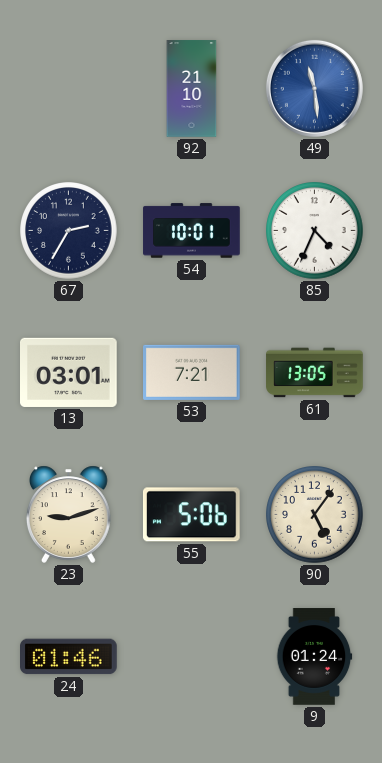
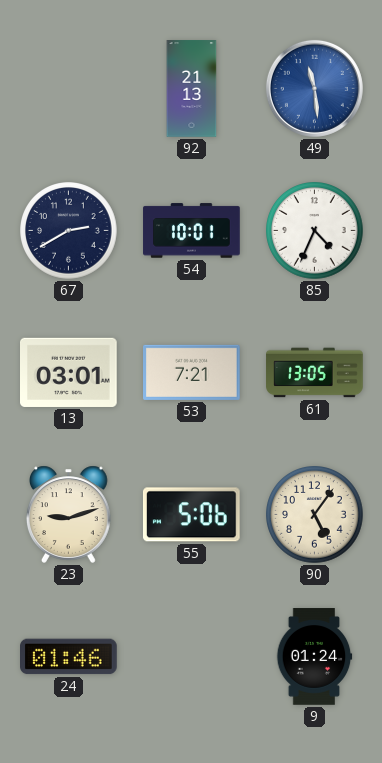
92: 21:10 -> 21:13
67: 2:35 -> 2:40
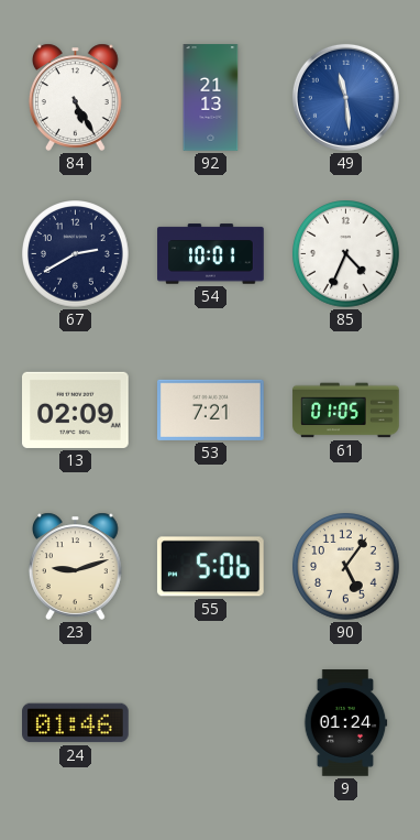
84: none -> 5:25
13: 03:01 -> 02:09
61: 13:05 -> 01:05
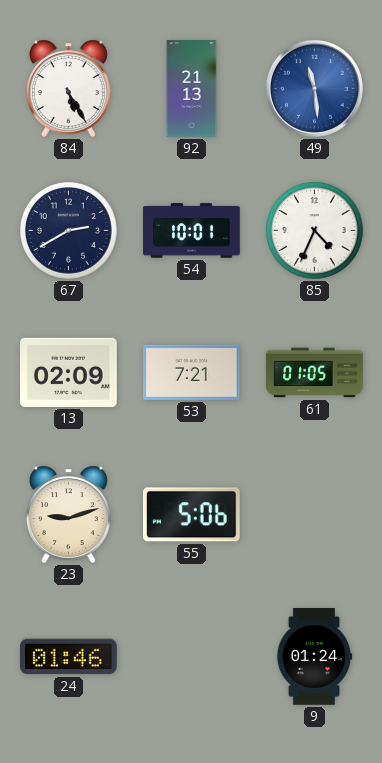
90: 5:06 -> none
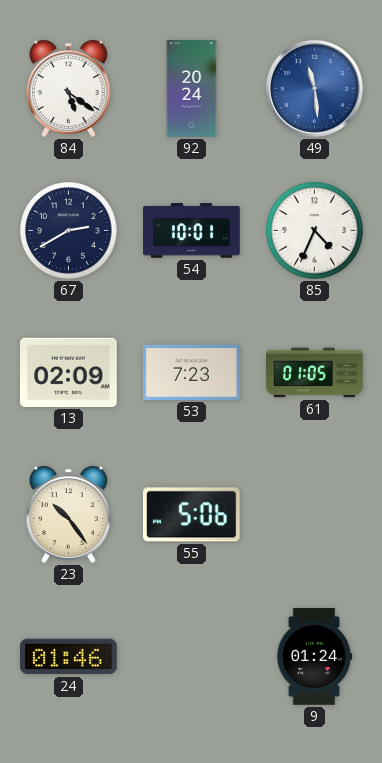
84: 5:25 -> 5:21
92: 21:13 -> 20:24
53: 7:21 -> 7:23
23: 9:12 -> 10:24
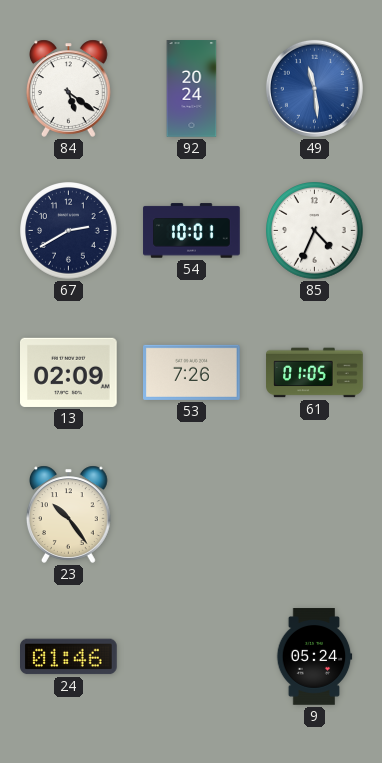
53: 7:23 -> 7:26
55: 5:06 -> none
9: 01:24 -> 05:24
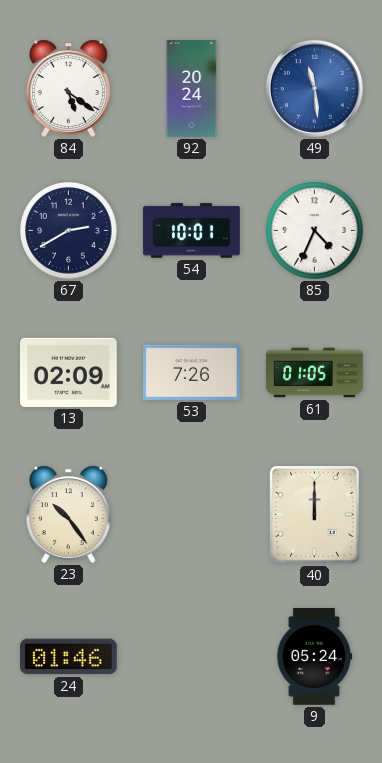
40: none -> 12:00
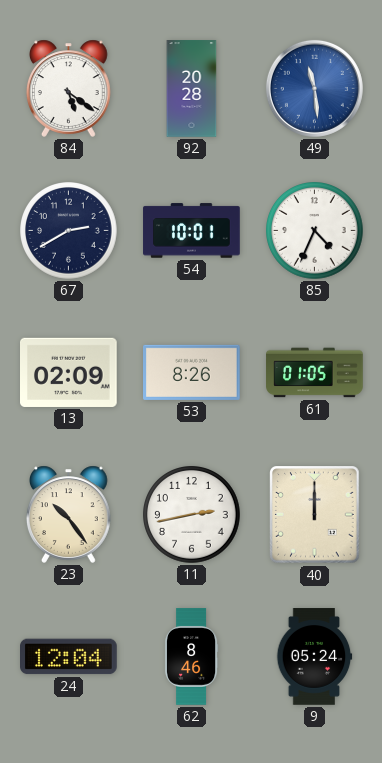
92: 20:24 -> 20:28
53: 7:26 -> 8:26
11: none -> 2:43
24: 01:46 -> 12:04
62: none -> 8:46
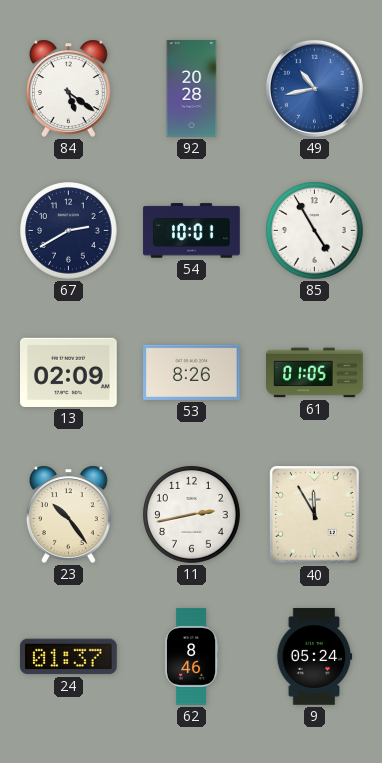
49: 11:29 -> 10:43
85: 4:34 -> 4:55
40: 12:00 -> 11:55
24: 12:04 -> 01:37
